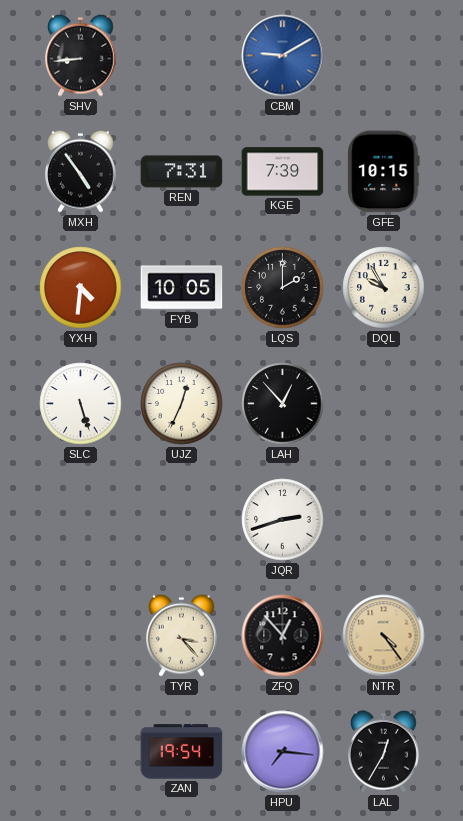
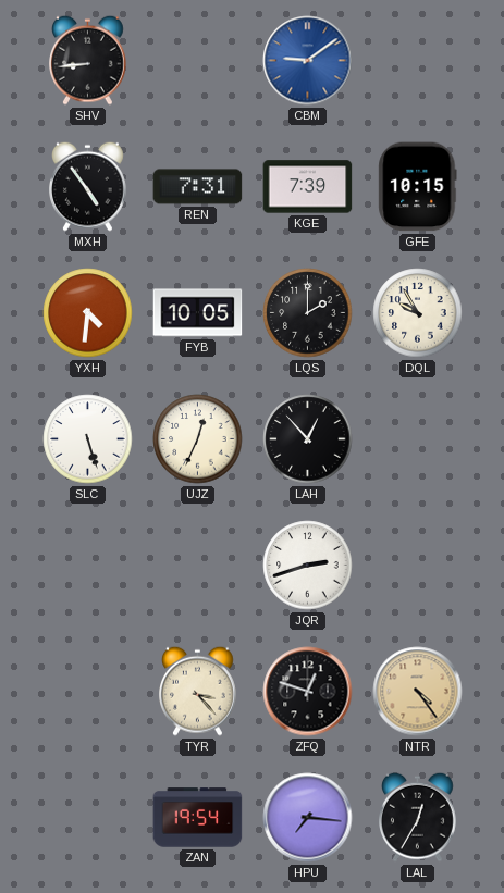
CBM: 9:10 -> 9:09
ZFQ: 12:53 -> 12:48
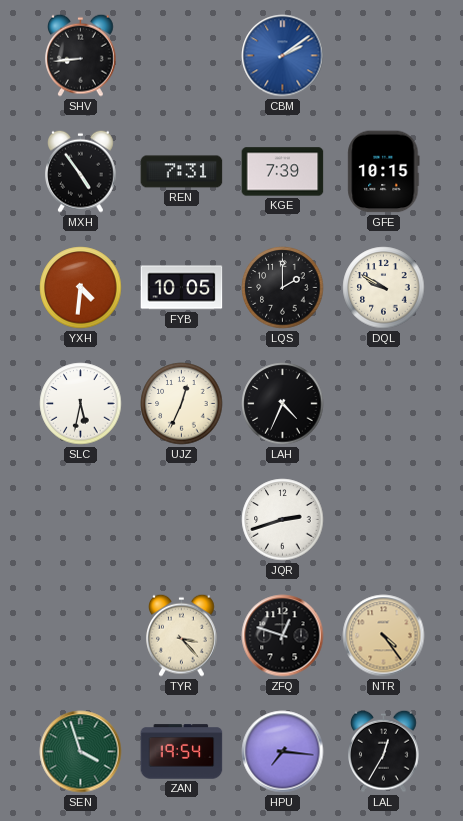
CBM: 9:09 -> 2:09
DQL: 9:55 -> 9:50
SLC: 5:27 -> 5:32
LAH: 12:53 -> 4:34
SEN: none -> 3:57
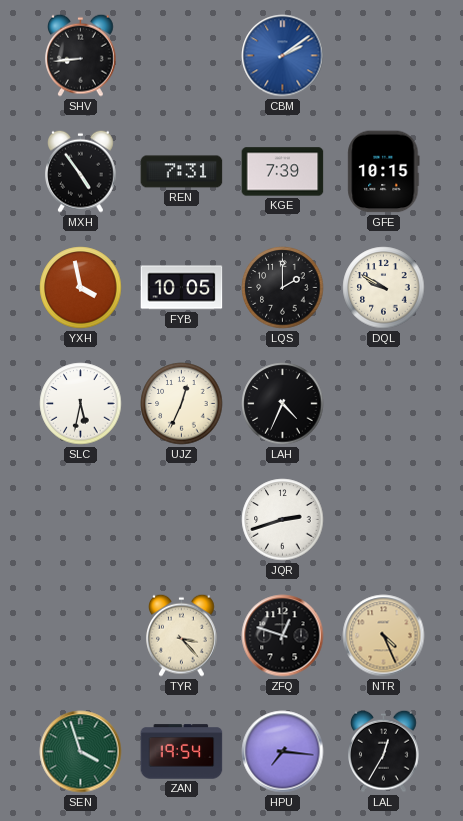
YXH: 4:31 -> 3:58
NTR: 4:24 -> 4:26
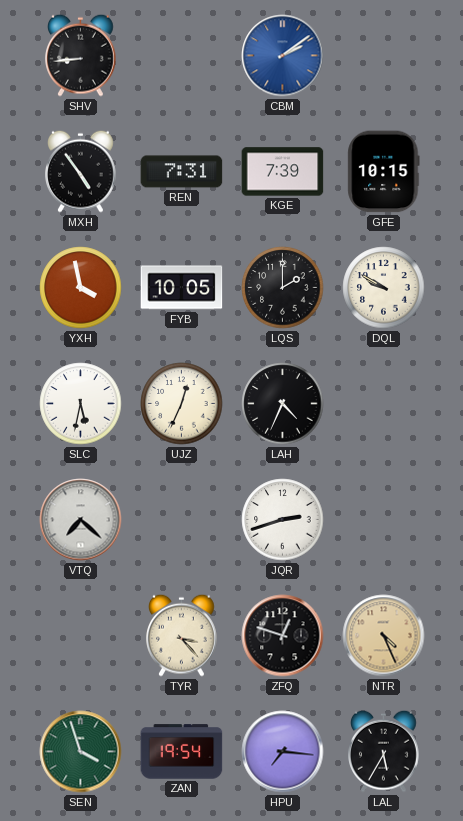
VTQ: none -> 7:22
LAL: 12:35 -> 5:35
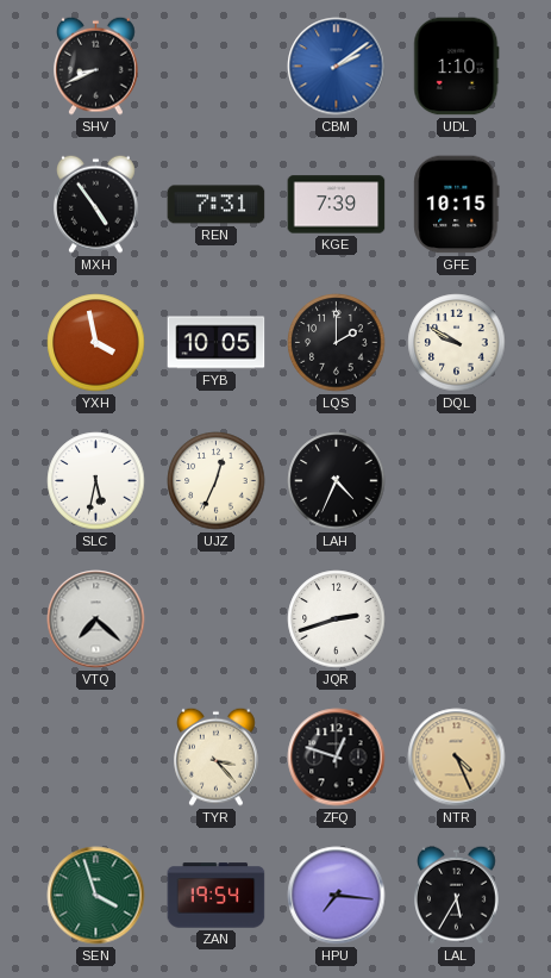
SHV: 8:44 -> 8:41
UDL: none -> 1:10
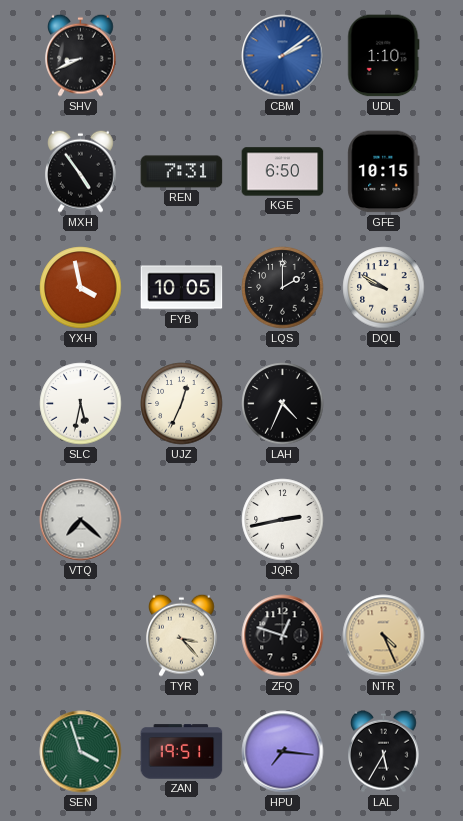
KGE: 7:39 -> 6:50
JQR: 2:42 -> 2:43
ZAN: 19:54 -> 19:51
